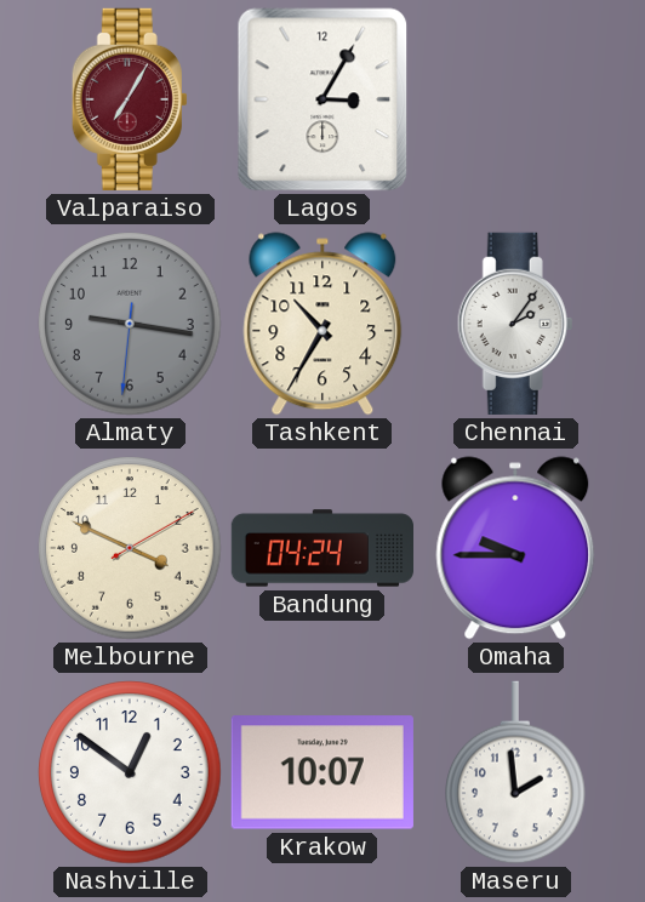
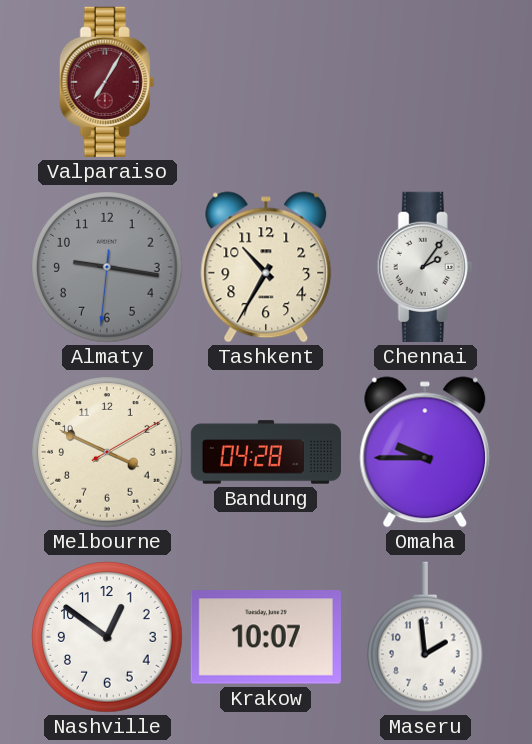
Lagos: 3:05 -> none
Bandung: 04:24 -> 04:28
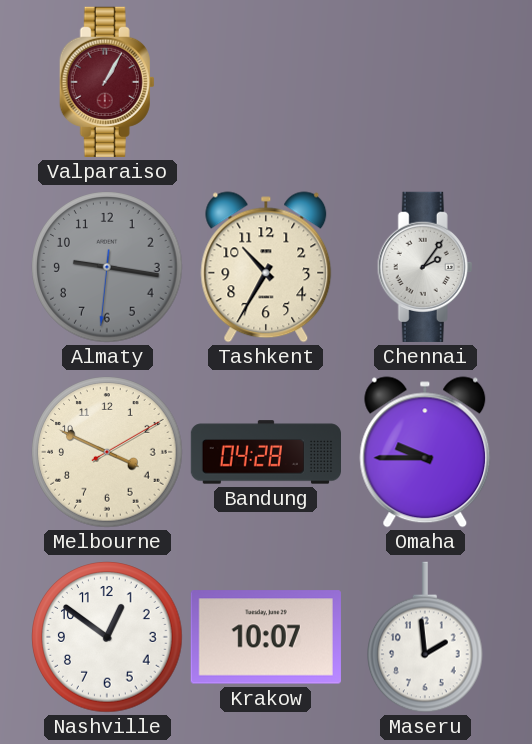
Valparaiso: 7:05 -> 1:05
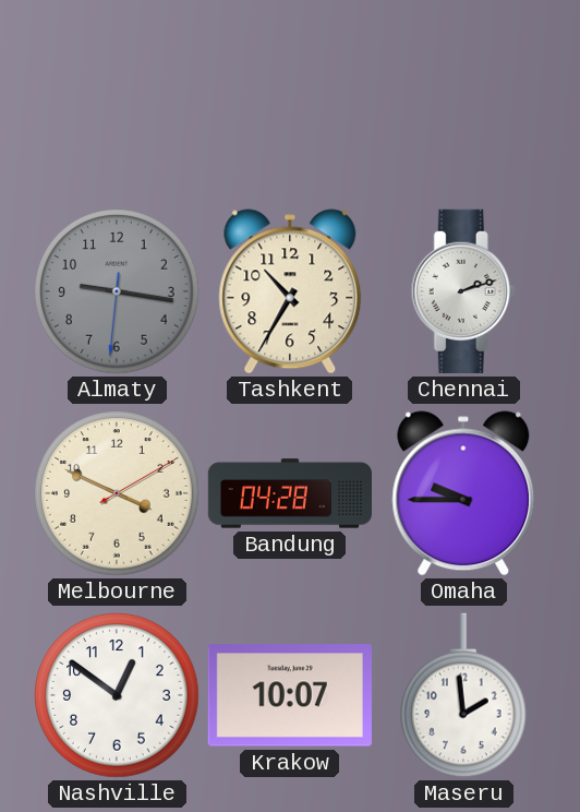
Valparaiso: 1:05 -> none
Chennai: 2:06 -> 2:12
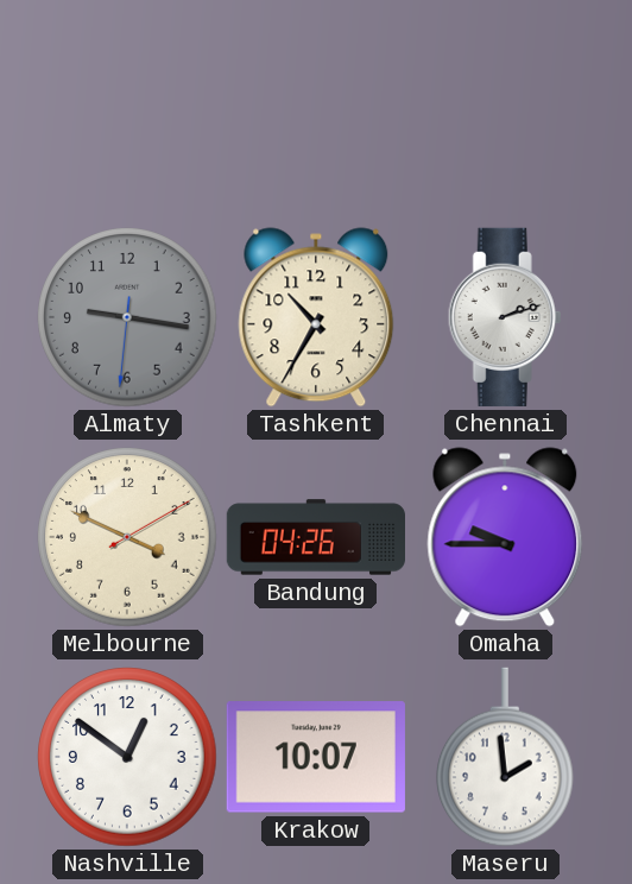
Bandung: 04:28 -> 04:26
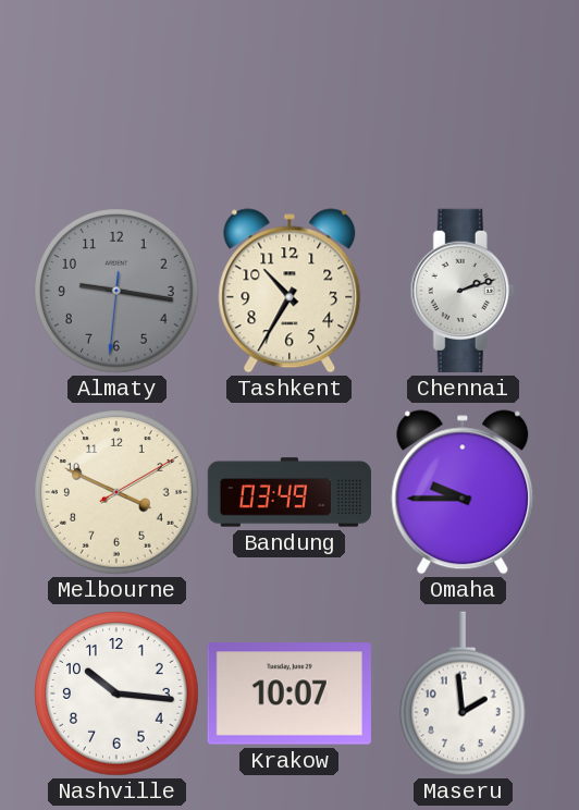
Bandung: 04:26 -> 03:49
Nashville: 12:51 -> 10:16
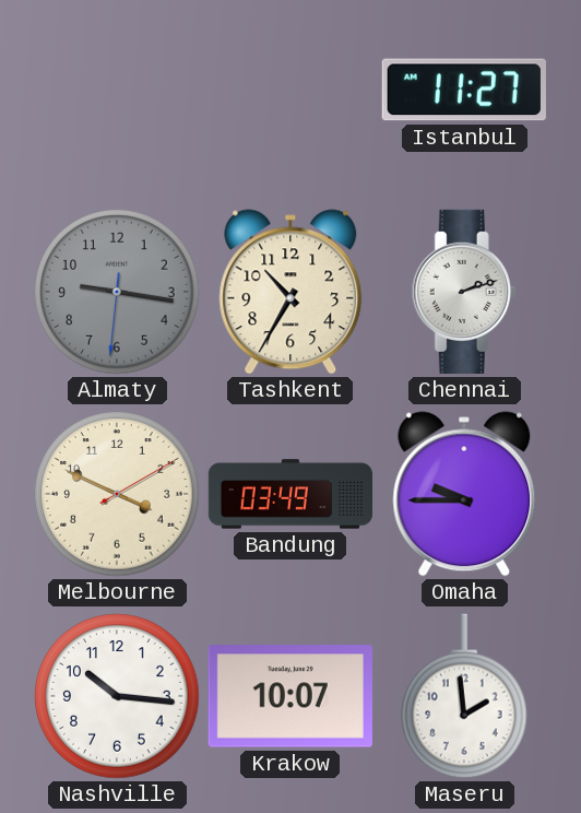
Istanbul: none -> 11:27
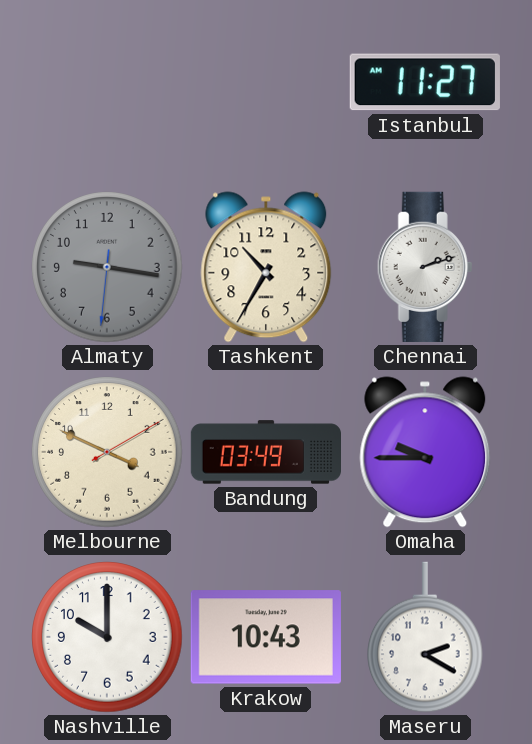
Nashville: 10:16 -> 10:00
Krakow: 10:07 -> 10:43
Maseru: 1:59 -> 2:20
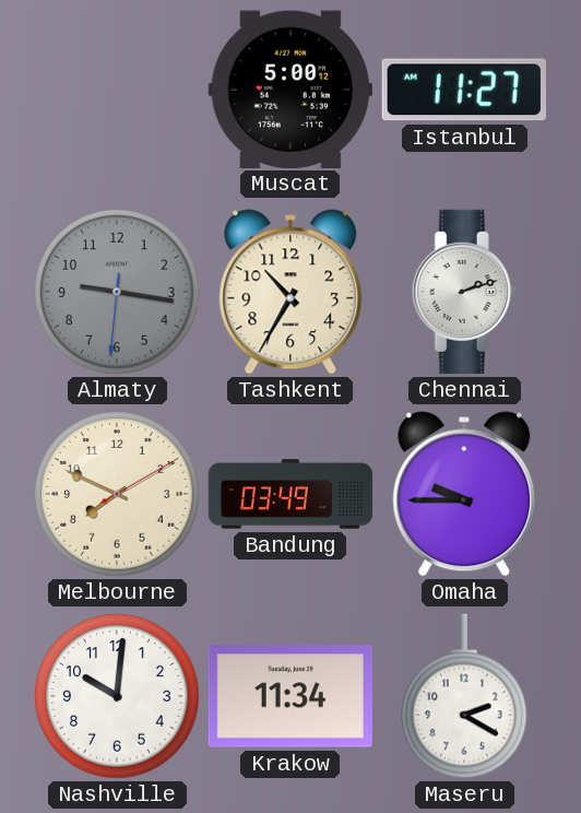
Muscat: none -> 5:00
Melbourne: 3:49 -> 7:49
Nashville: 10:00 -> 10:01
Krakow: 10:43 -> 11:34
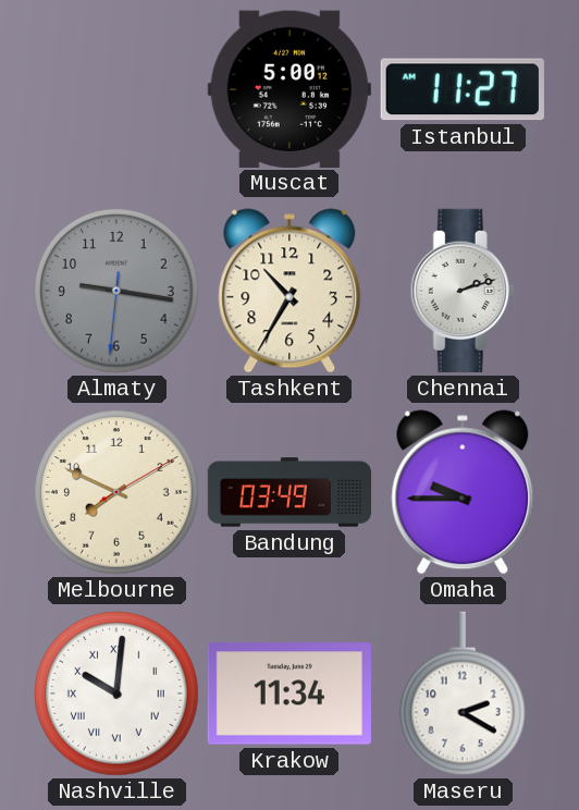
Nashville numerals: Arabic -> Roman
